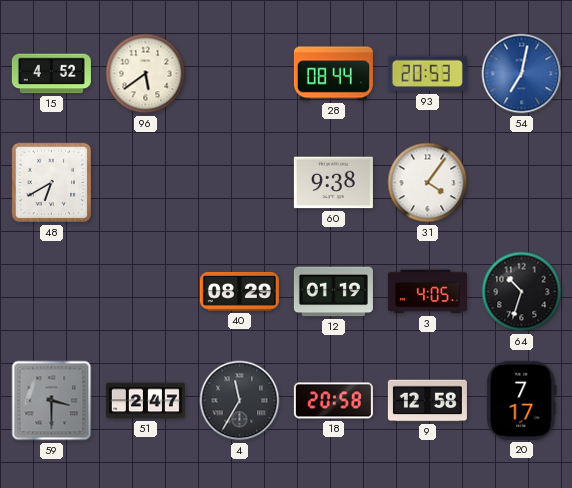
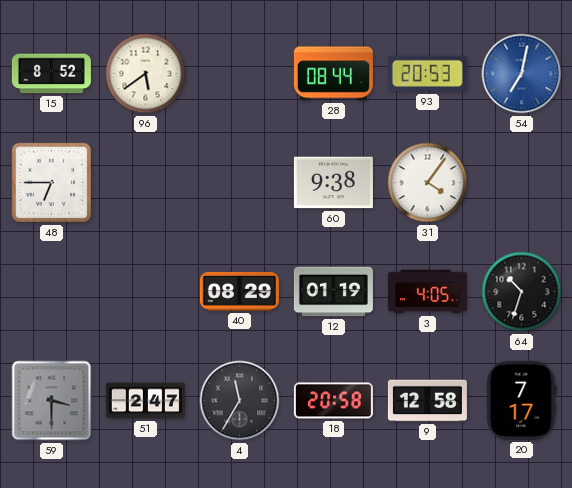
15: 4:52 -> 8:52
48: 6:40 -> 6:45
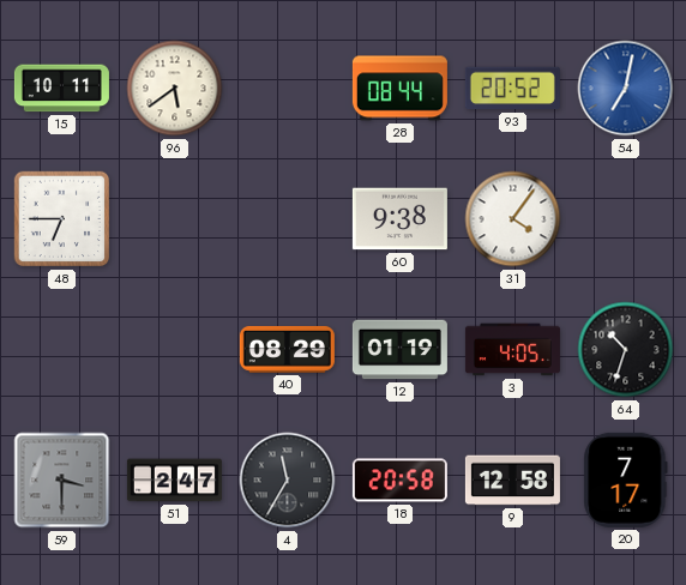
15: 8:52 -> 10:11
93: 20:53 -> 20:52
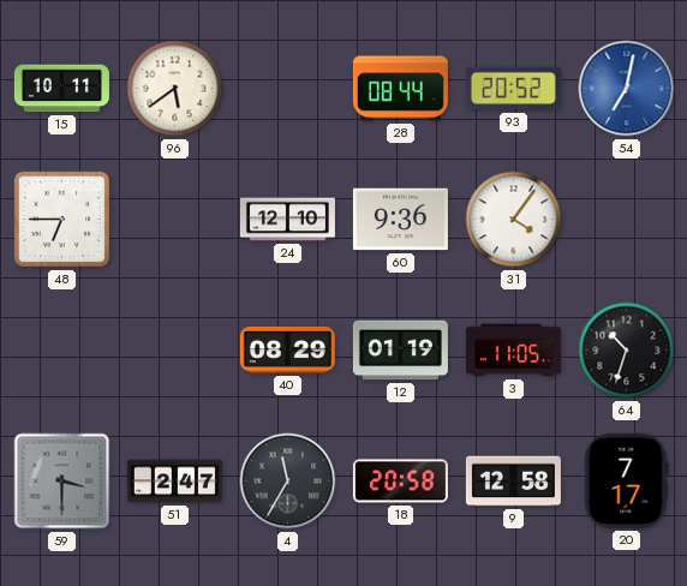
24: none -> 12:10
60: 9:38 -> 9:36
3: 4:05 -> 11:05
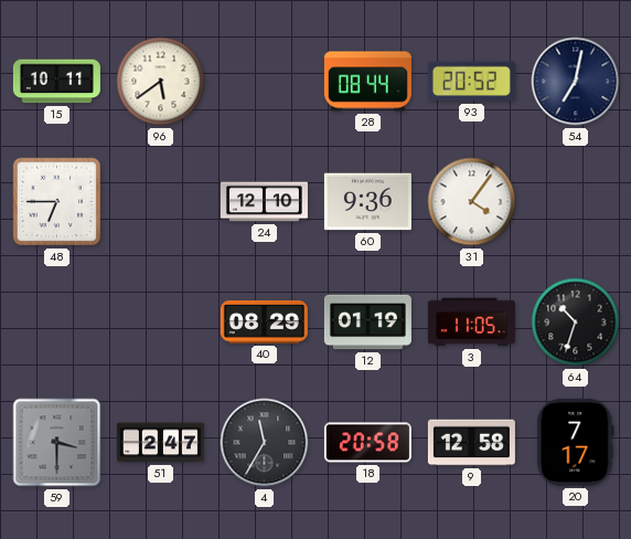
54 dial: blue -> navy
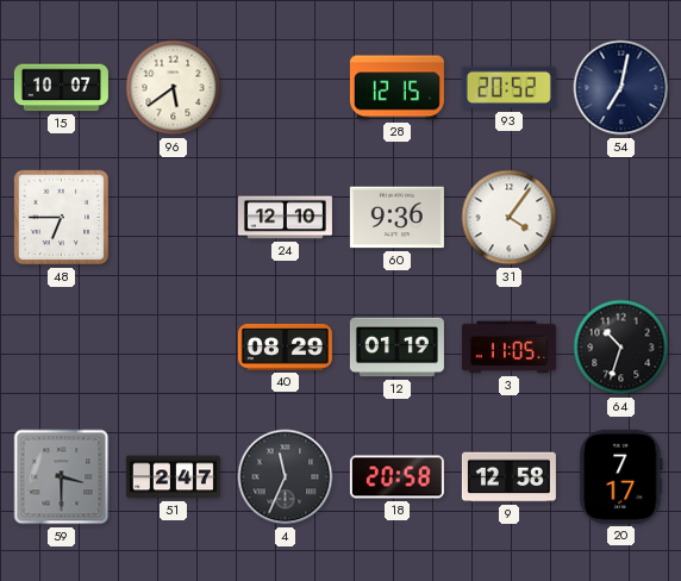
15: 10:11 -> 10:07
28: 08:44 -> 12:15
4: 11:35 -> 11:34
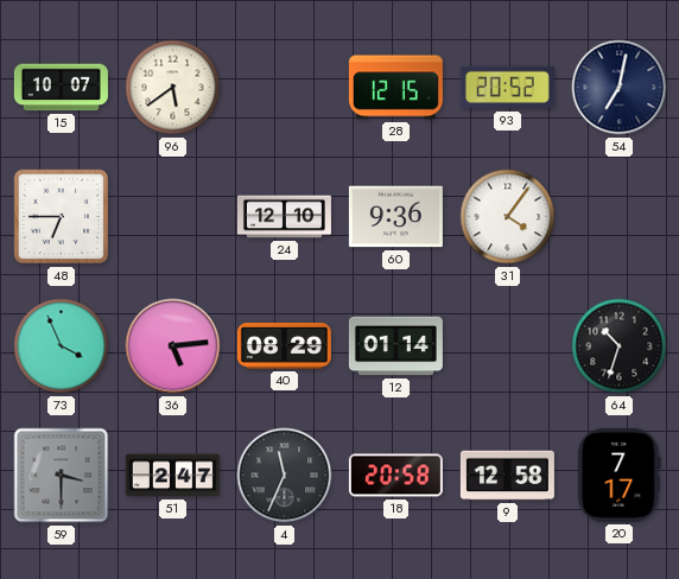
73: none -> 3:56
36: none -> 5:14
12: 01:19 -> 01:14
3: 11:05 -> none
